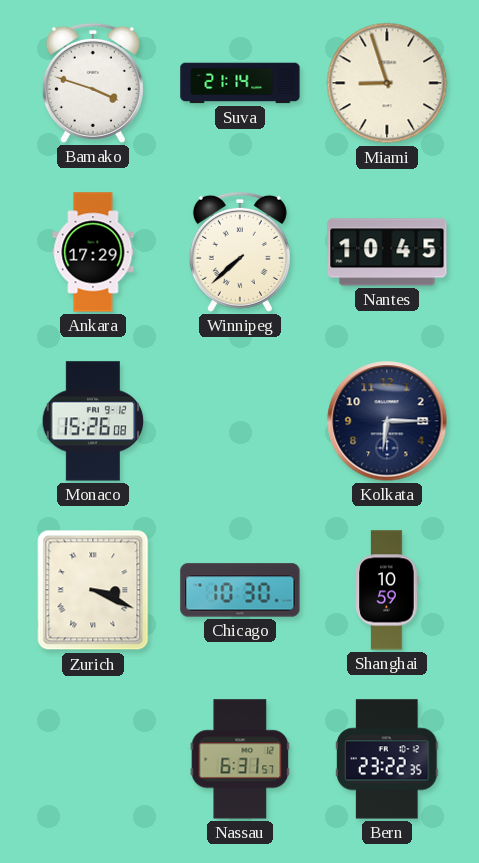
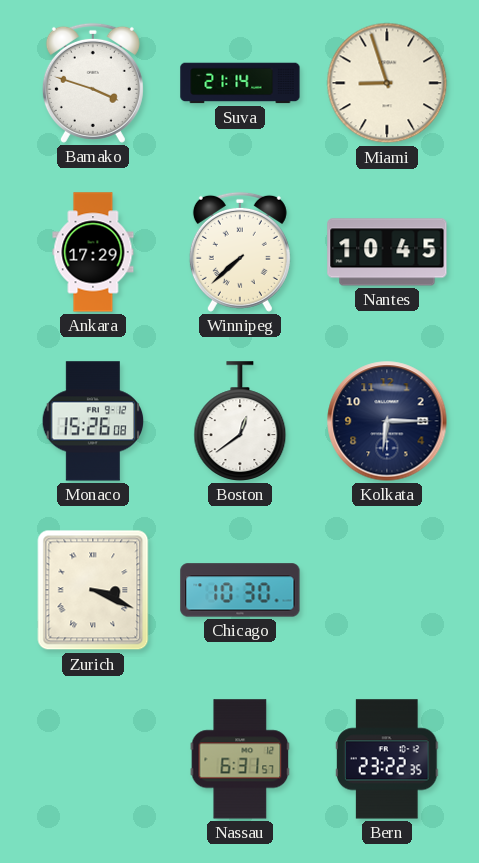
Boston: none -> 12:39
Shanghai: 10:59 -> none
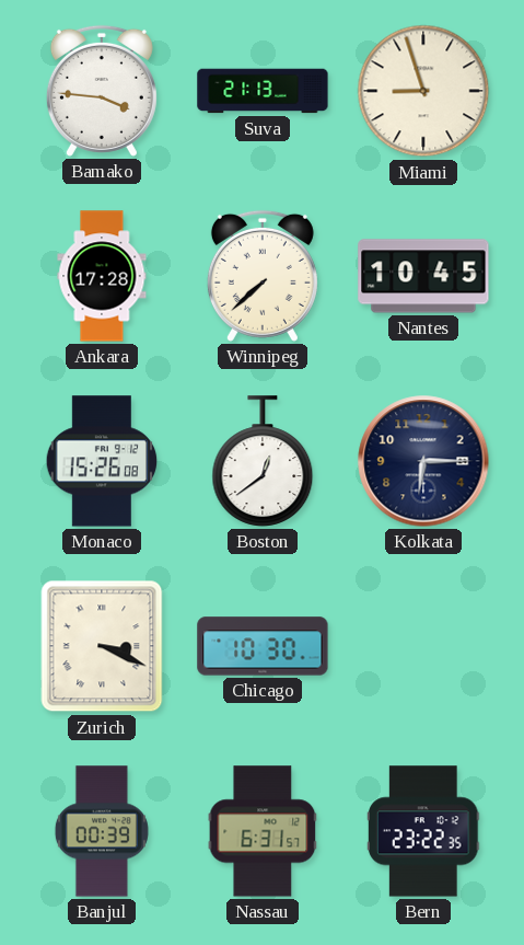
Bamako: 3:48 -> 3:46
Suva: 21:14 -> 21:13
Ankara: 17:29 -> 17:28
Banjul: none -> 00:39
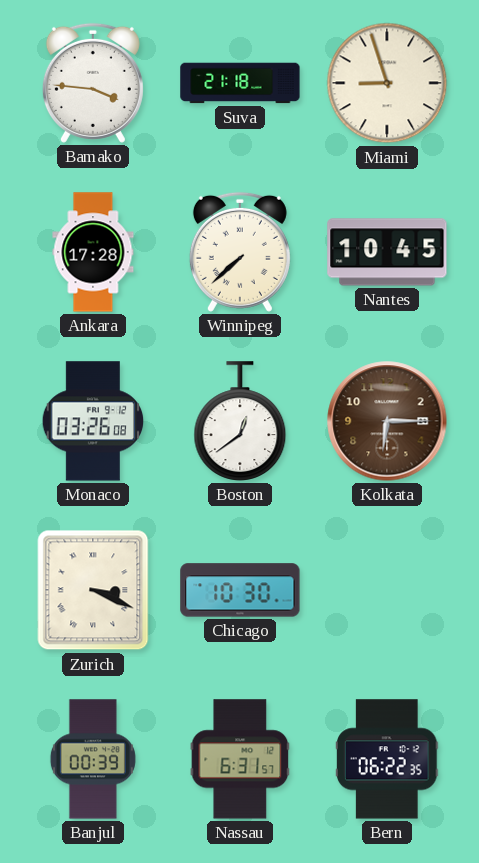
Suva: 21:13 -> 21:18
Monaco: 15:26 -> 03:26
Kolkata dial: navy -> brown
Bern: 23:22 -> 06:22
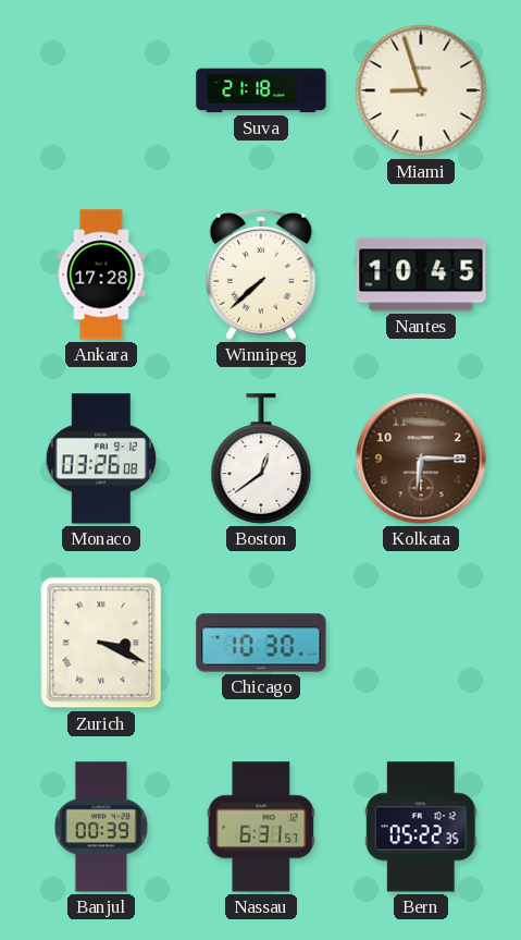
Bamako: 3:46 -> none
Bern: 06:22 -> 05:22
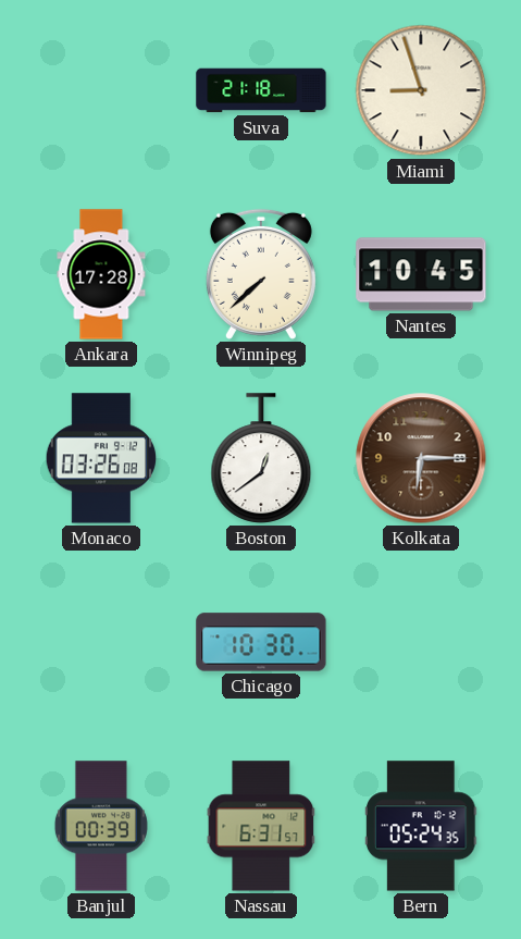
Zurich: 3:19 -> none
Bern: 05:22 -> 05:24
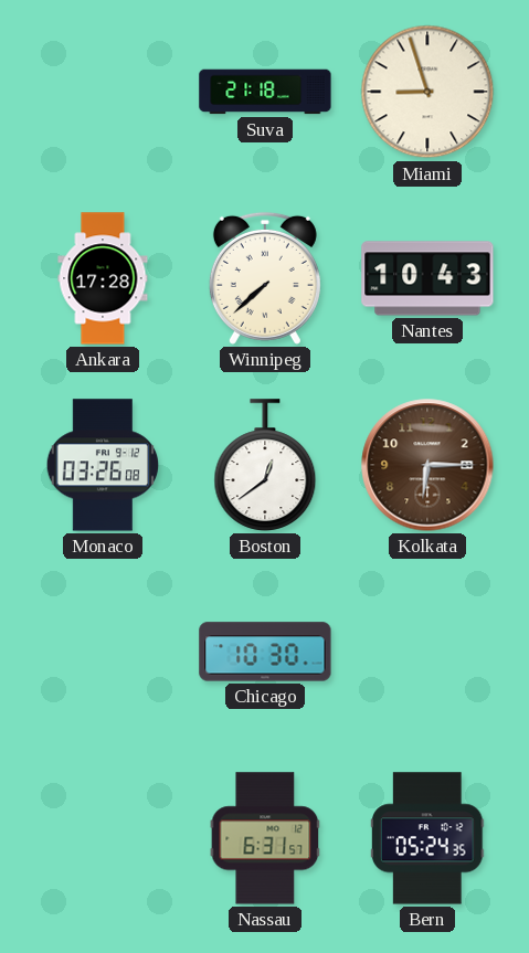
Nantes: 10:45 -> 10:43
Banjul: 00:39 -> none
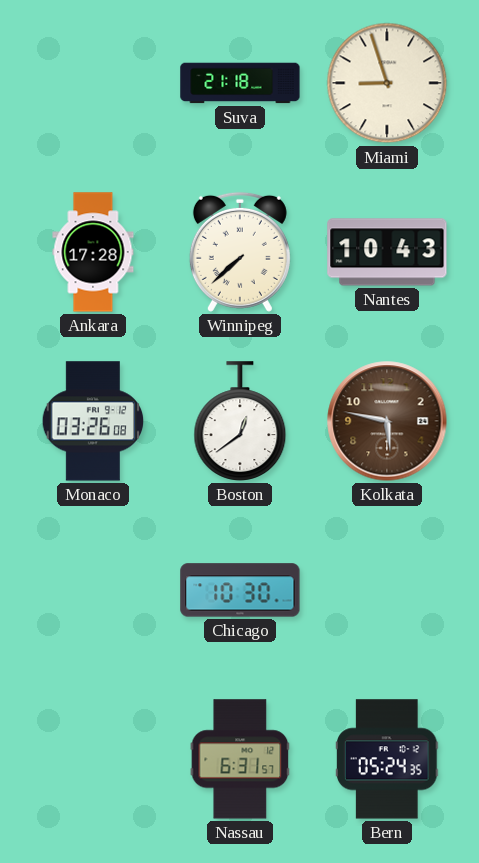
Kolkata: 6:15 -> 5:47
